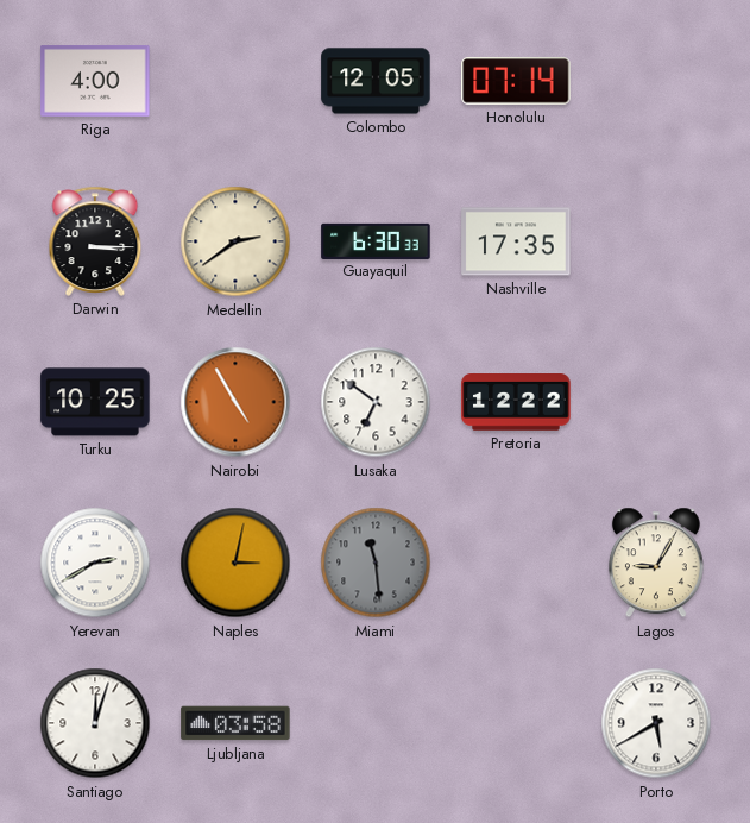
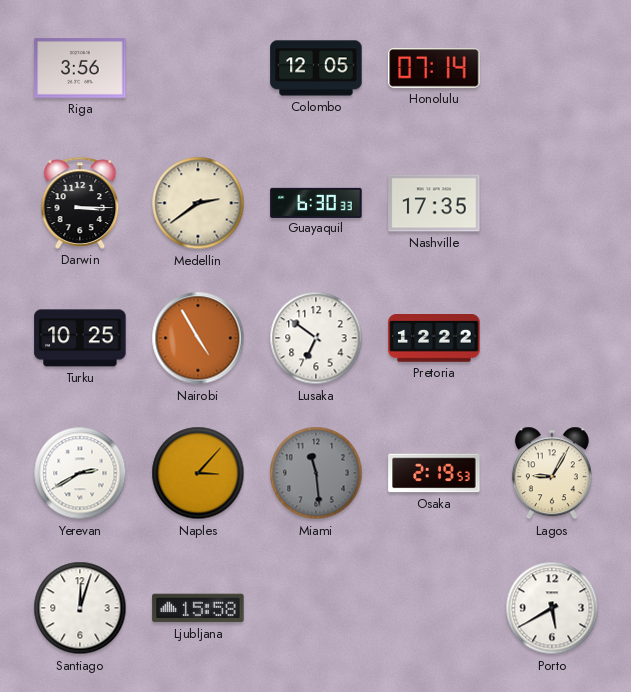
Riga: 4:00 -> 3:56
Naples: 3:02 -> 3:07
Osaka: none -> 2:19
Ljubljana: 03:58 -> 15:58
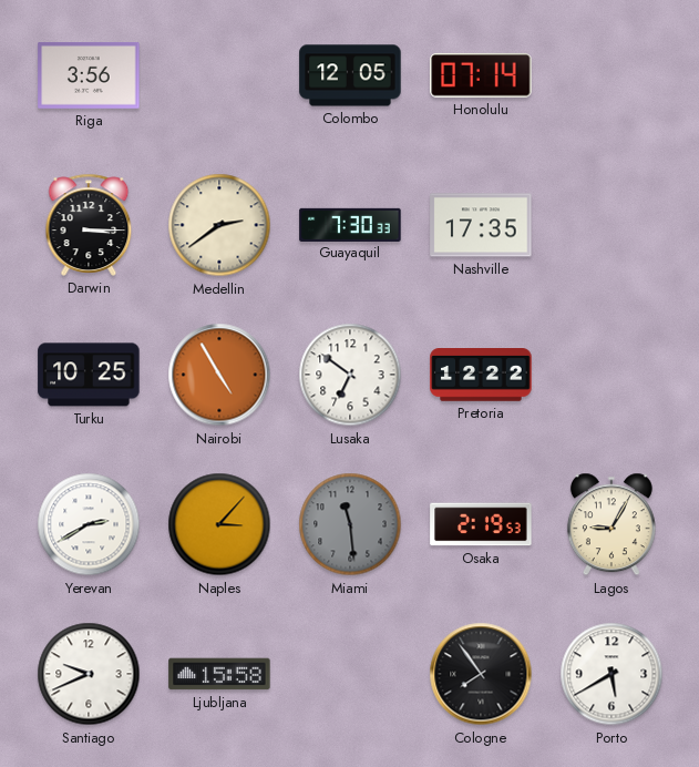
Guayaquil: 6:30 -> 7:30
Santiago: 12:03 -> 9:41
Cologne: none -> 7:54
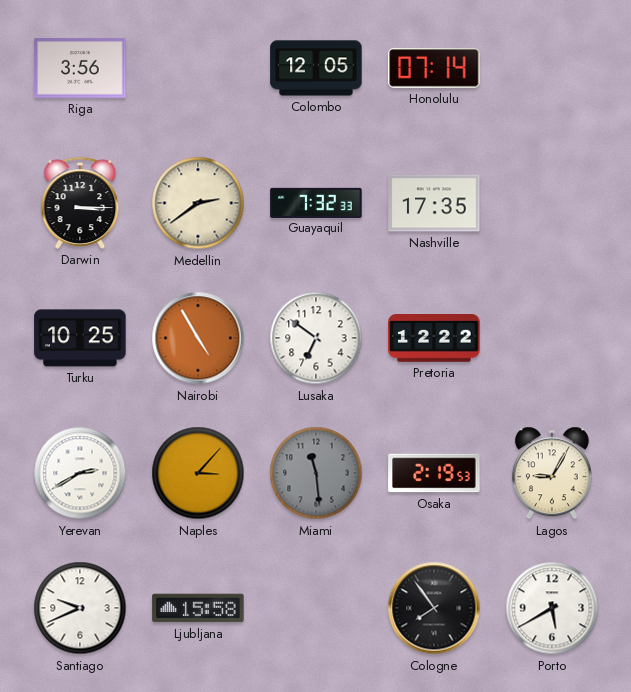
Guayaquil: 7:30 -> 7:32
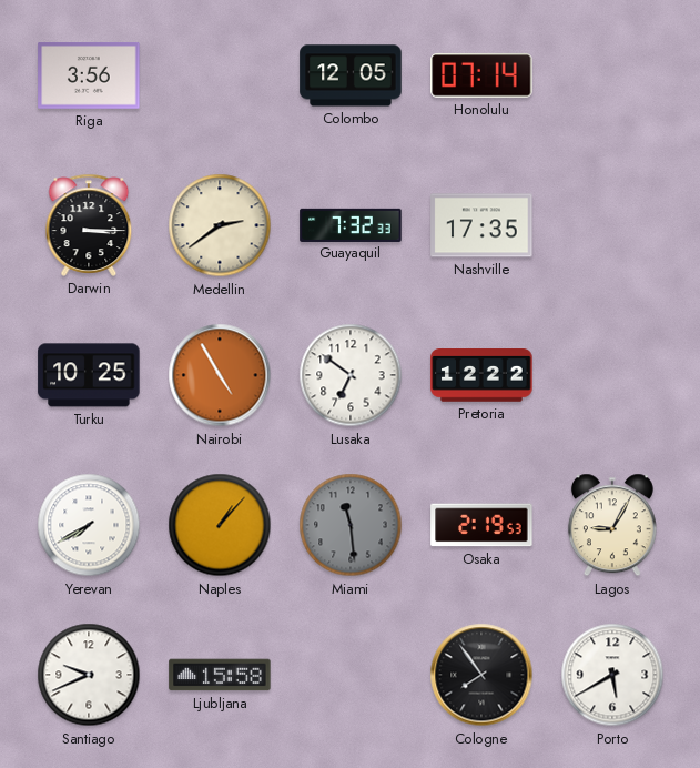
Yerevan: 2:40 -> 7:40
Naples: 3:07 -> 1:07
